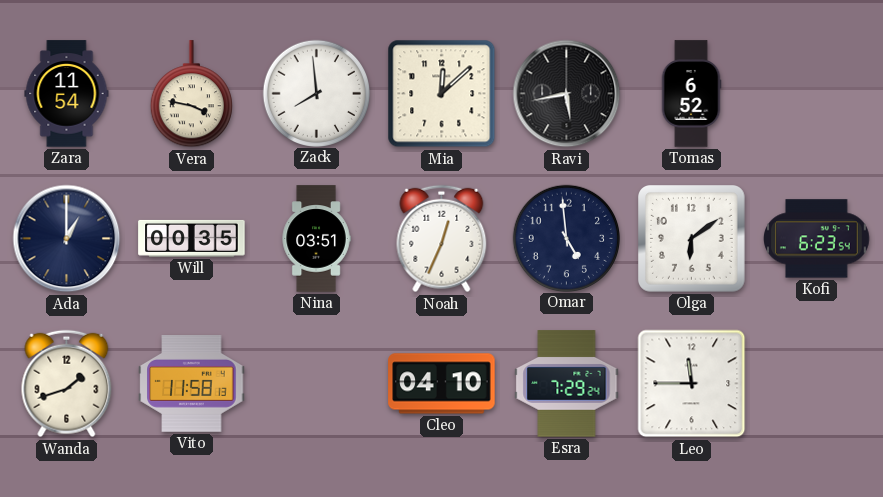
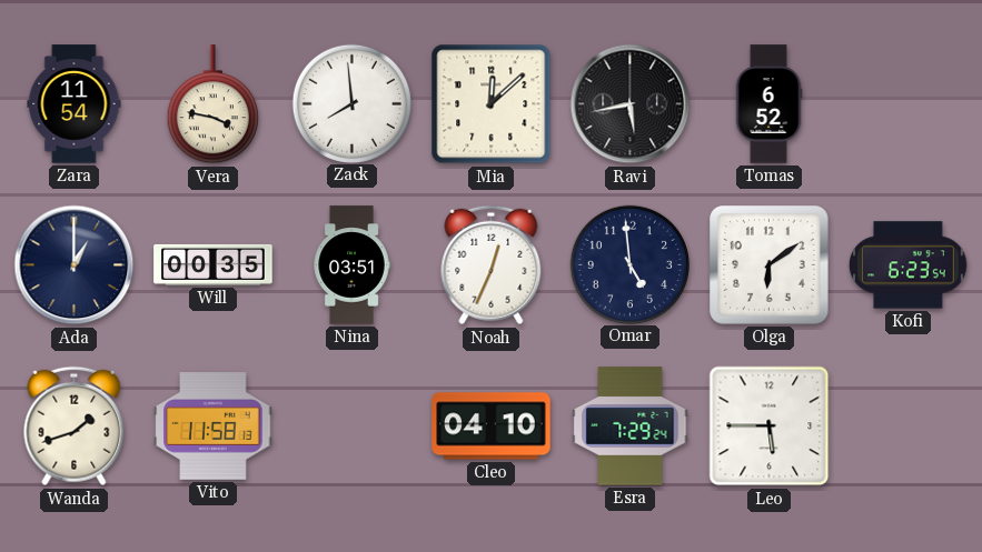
Leo: 11:45 -> 5:45
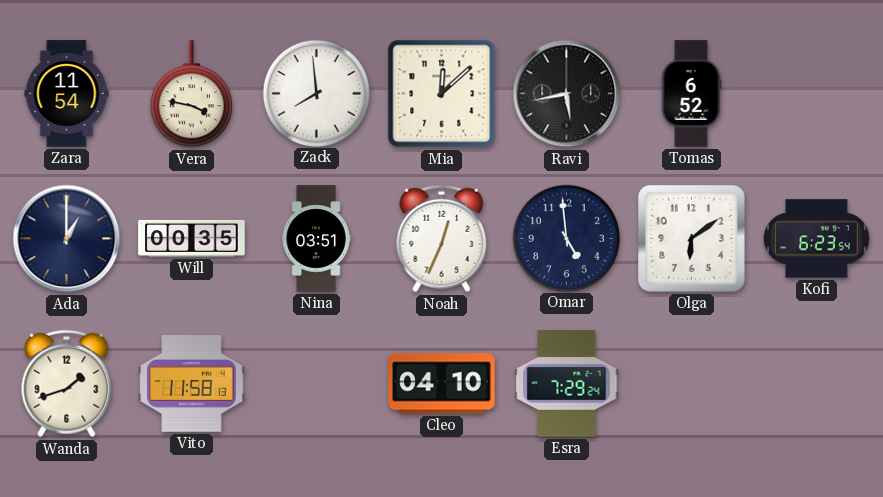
Leo: 5:45 -> none
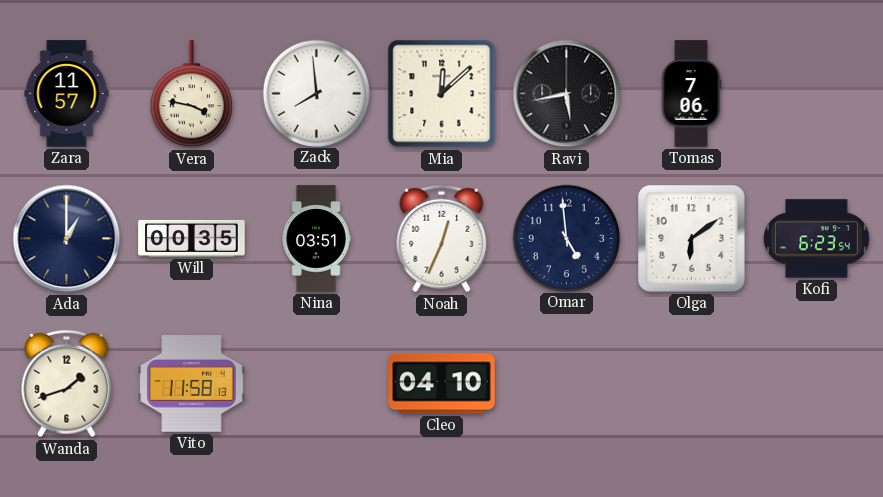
Zara: 11:54 -> 11:57
Tomas: 6:52 -> 7:06
Esra: 7:29 -> none
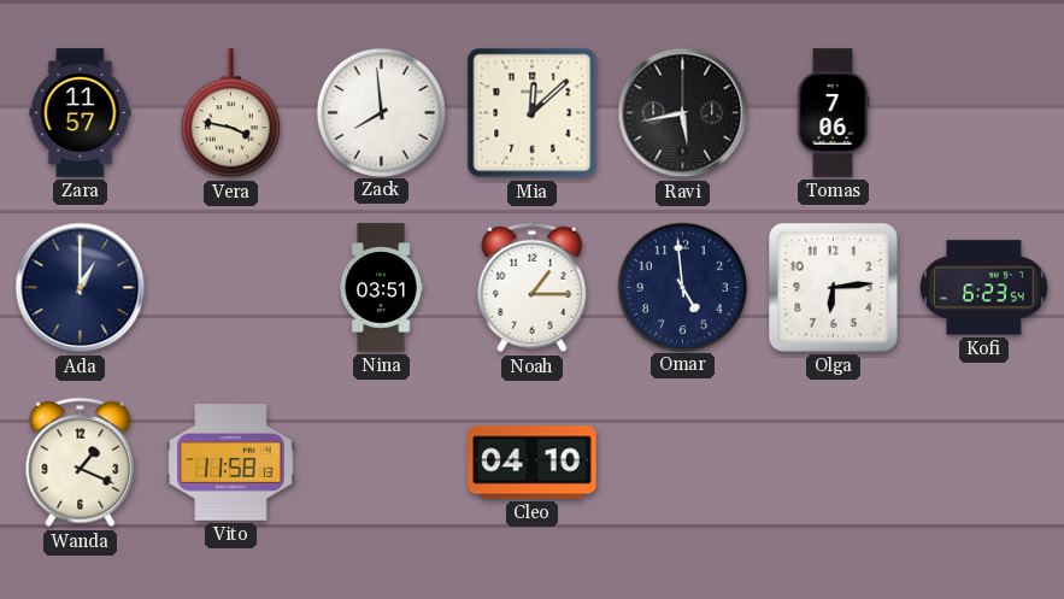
Will: 00:35 -> none
Noah: 12:34 -> 1:15
Olga: 6:09 -> 6:14
Wanda: 1:42 -> 1:19
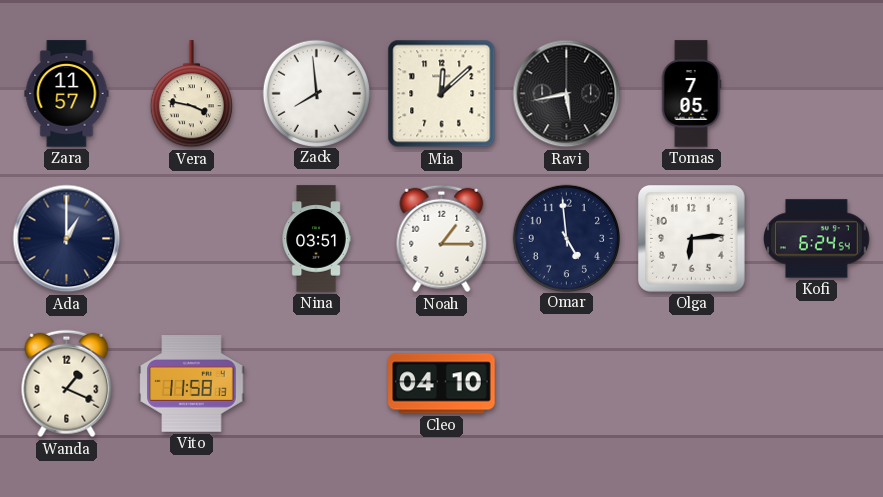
Tomas: 7:06 -> 7:05
Kofi: 6:23 -> 6:24
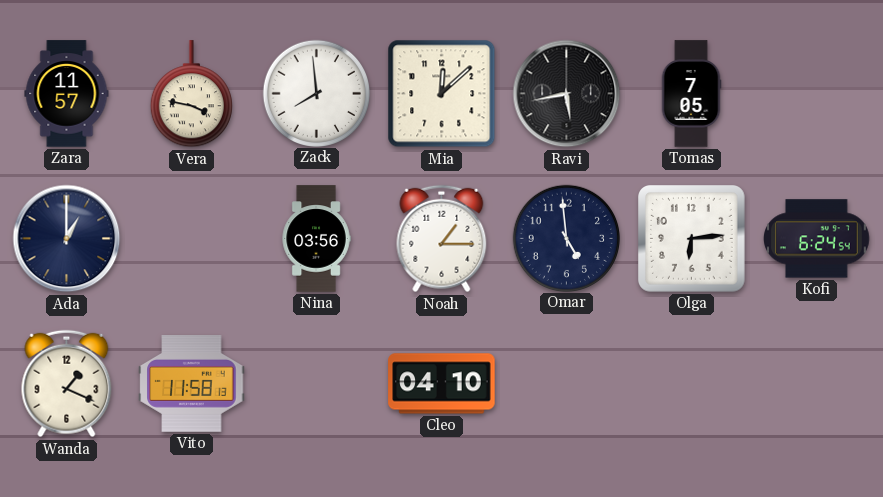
Nina: 03:51 -> 03:56
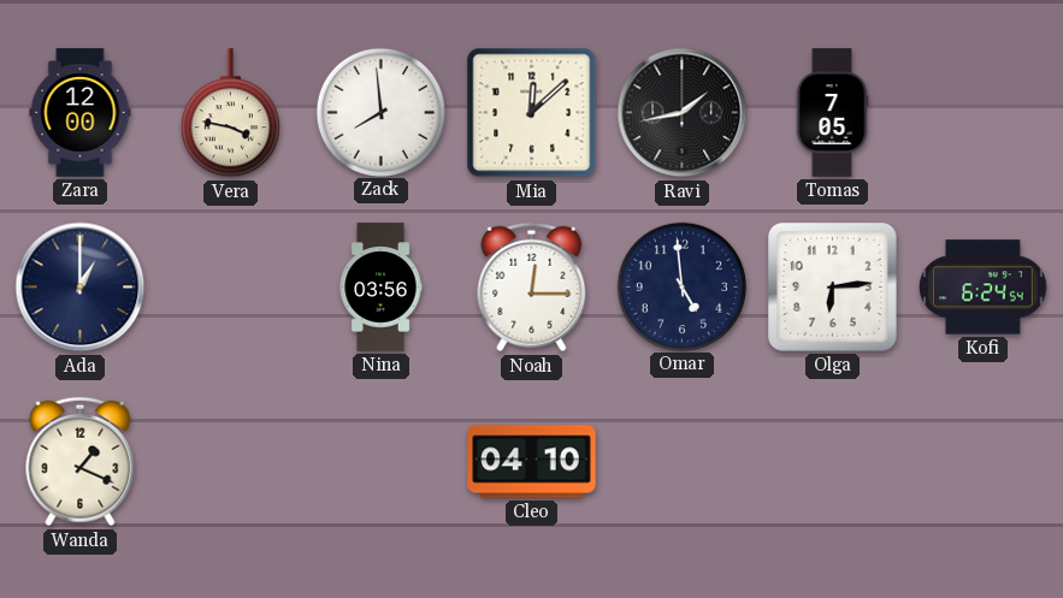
Zara: 11:57 -> 12:00
Ravi: 5:43 -> 1:43
Noah: 1:15 -> 12:15
Vito: 11:58 -> none
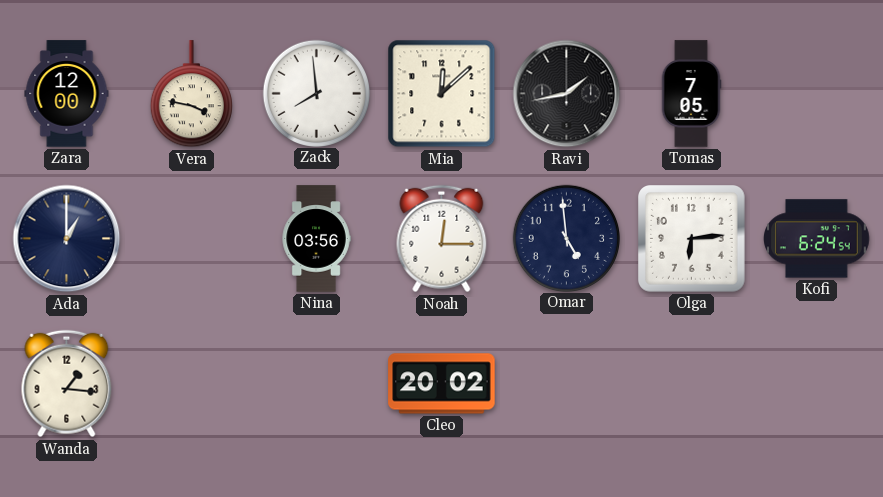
Wanda: 1:19 -> 1:16
Cleo: 04:10 -> 20:02
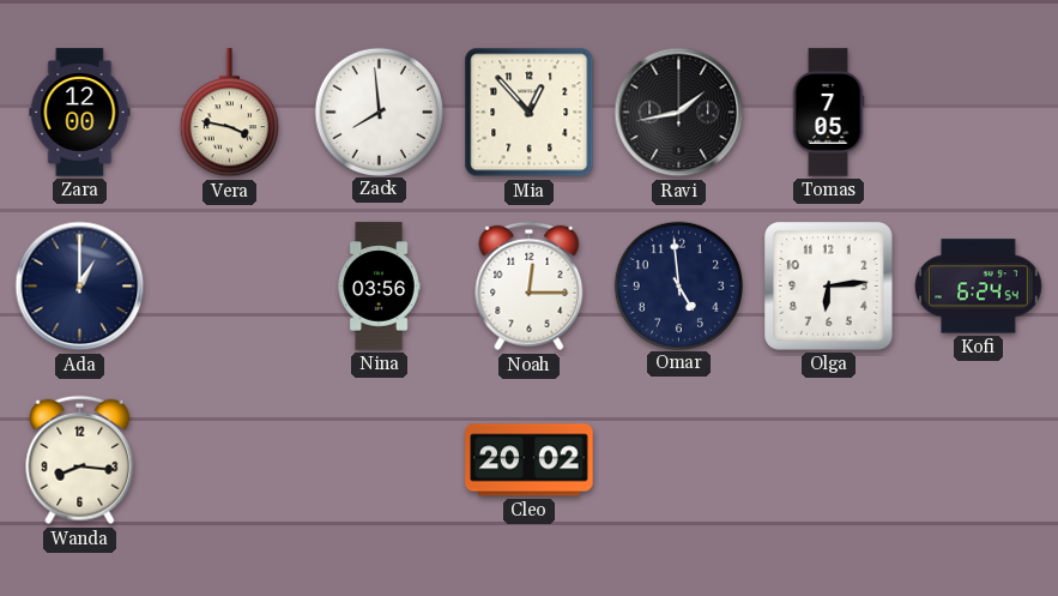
Mia: 12:08 -> 12:53
Wanda: 1:16 -> 8:16
